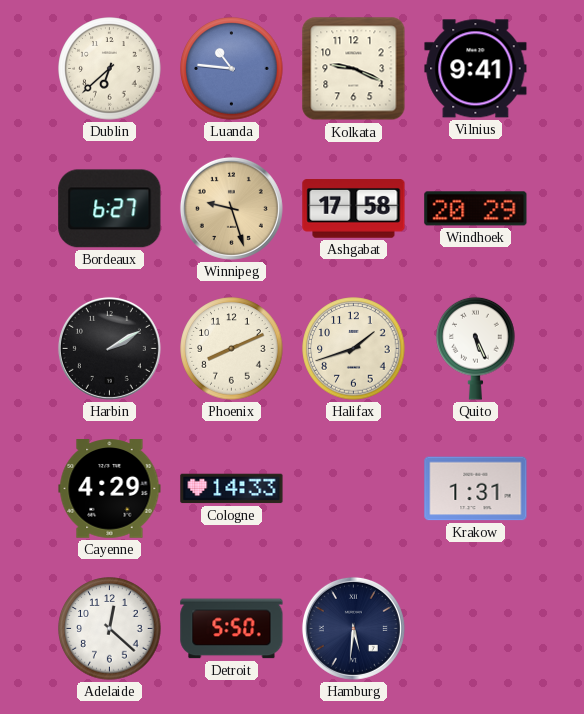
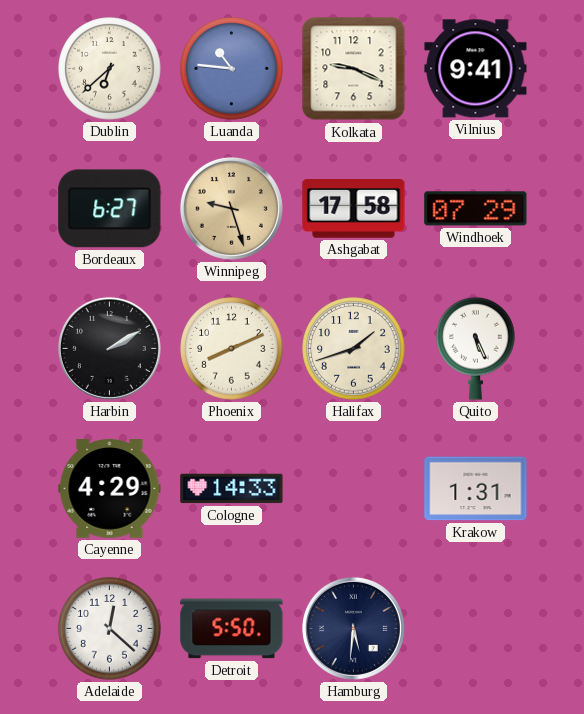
Windhoek: 20:29 -> 07:29
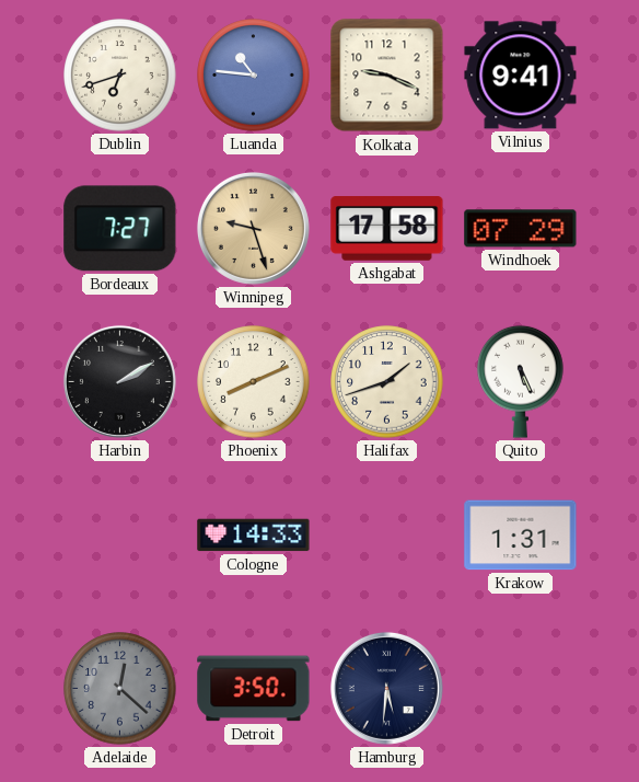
Dublin: 6:38 -> 6:42
Bordeaux: 6:27 -> 7:27
Cayenne: 4:29 -> none
Adelaide dial: white -> grey
Detroit: 5:50 -> 3:50
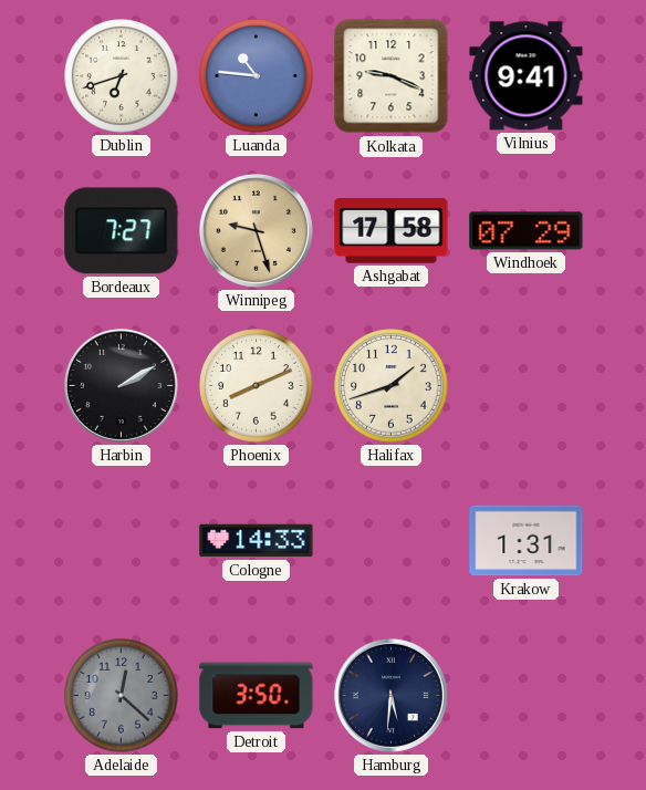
Quito: 5:26 -> none
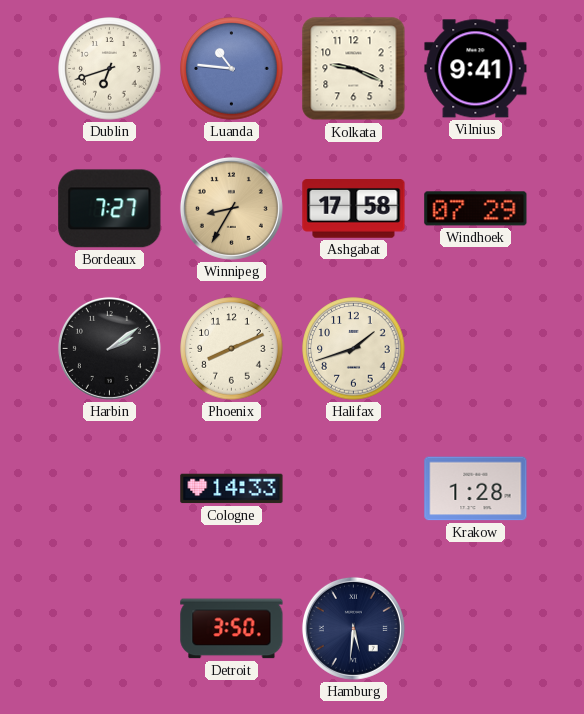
Winnipeg: 9:27 -> 8:35
Harbin: 2:10 -> 2:09
Krakow: 1:31 -> 1:28
Adelaide: 12:22 -> none
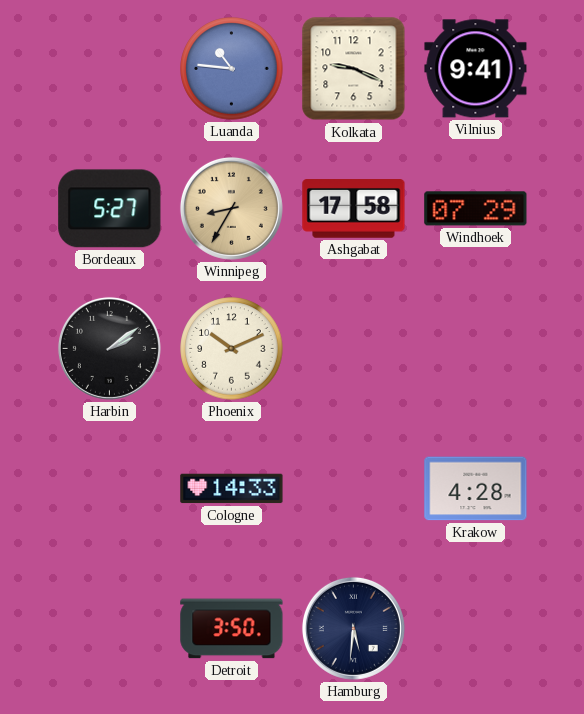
Dublin: 6:42 -> none
Bordeaux: 7:27 -> 5:27
Phoenix: 8:11 -> 10:11
Halifax: 1:42 -> none
Krakow: 1:28 -> 4:28
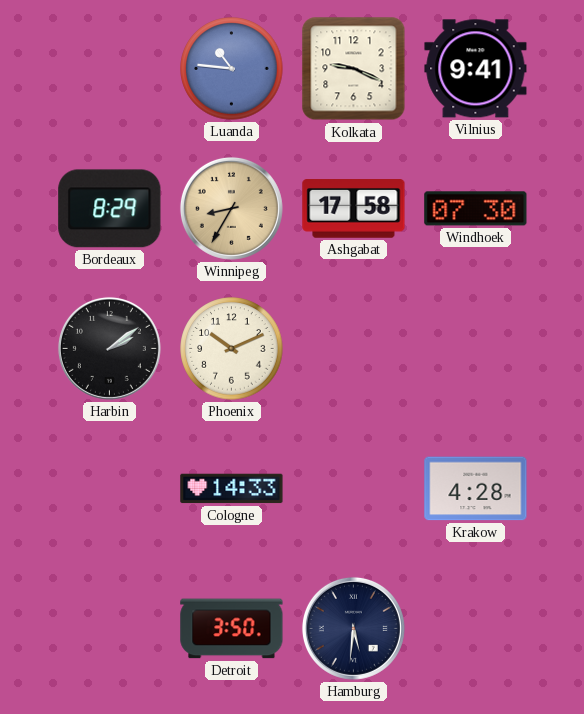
Bordeaux: 5:27 -> 8:29
Windhoek: 07:29 -> 07:30
